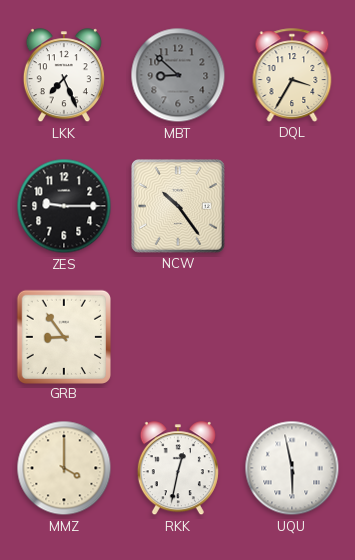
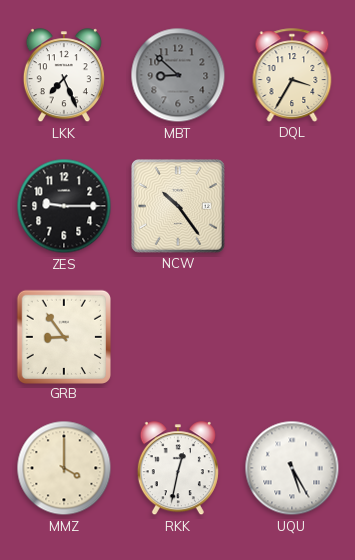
UQU: 5:58 -> 5:25
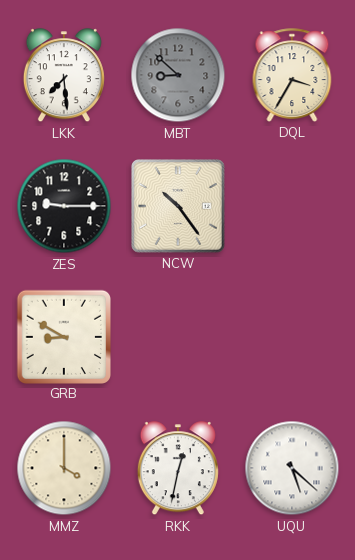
LKK: 7:26 -> 7:29
GRB: 8:54 -> 8:50
UQU: 5:25 -> 5:22
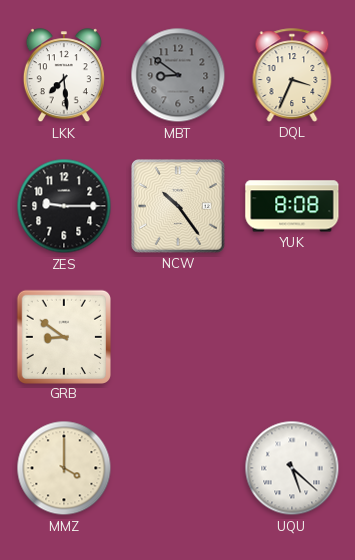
MBT: 8:52 -> 8:51
DQL: 3:35 -> 3:34
YUK: none -> 8:08
GRB: 8:50 -> 8:51
RKK: 12:32 -> none
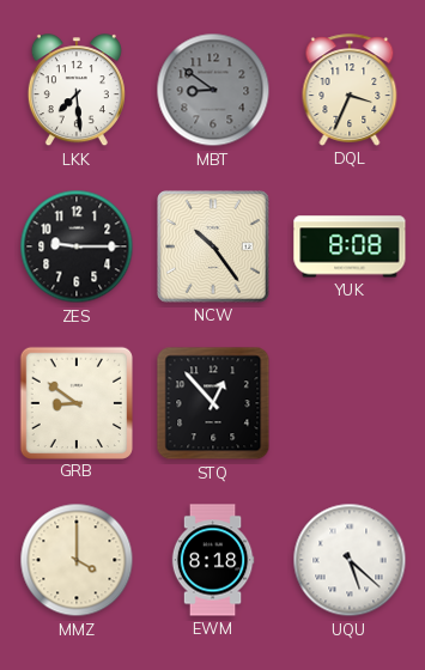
STQ: none -> 12:53
EWM: none -> 8:18
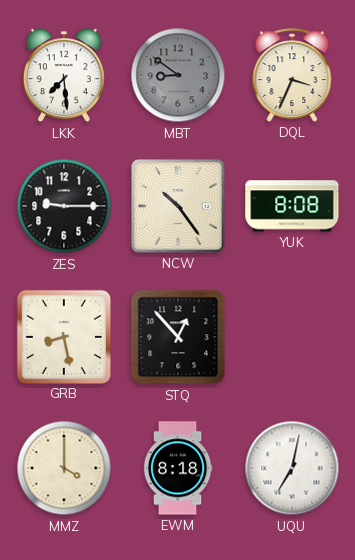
GRB: 8:51 -> 8:28
UQU: 5:22 -> 7:02
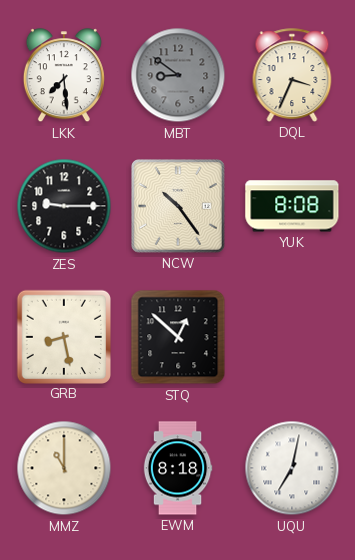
STQ: 12:53 -> 12:52
MMZ: 4:00 -> 11:00
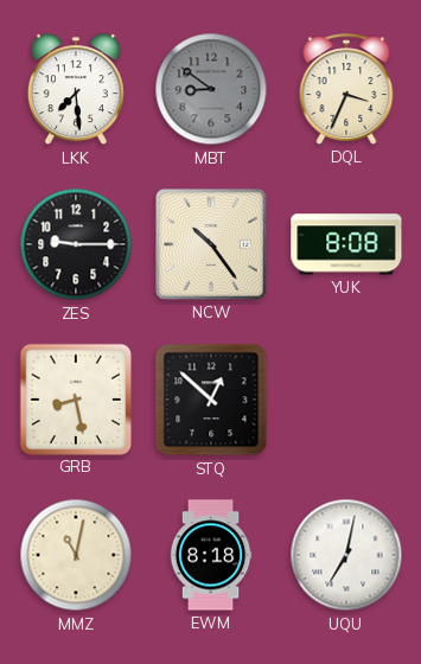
MMZ: 11:00 -> 11:02
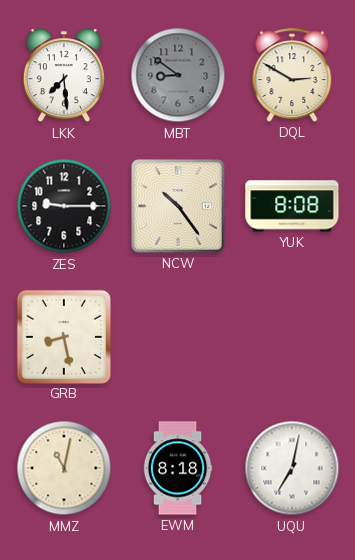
DQL: 3:34 -> 2:50
STQ: 12:52 -> none
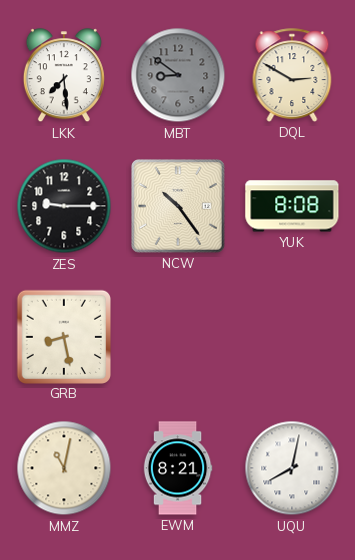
EWM: 8:18 -> 8:21
UQU: 7:02 -> 8:02
